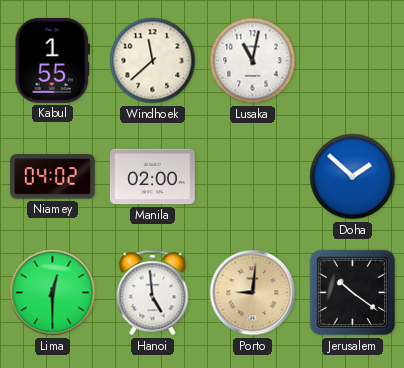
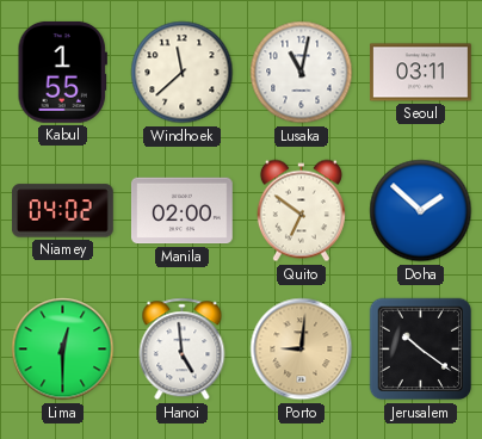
Seoul: none -> 03:11
Quito: none -> 6:51
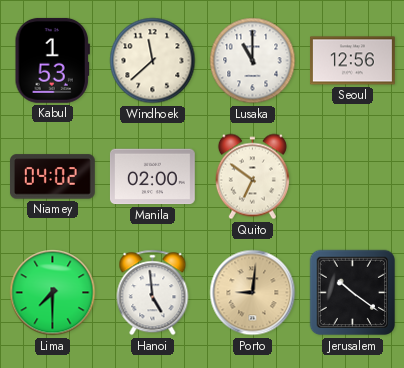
Kabul: 1:55 -> 1:53
Lusaka: 11:02 -> 11:00
Seoul: 03:11 -> 12:56
Doha: 1:52 -> none
Lima: 12:30 -> 7:30
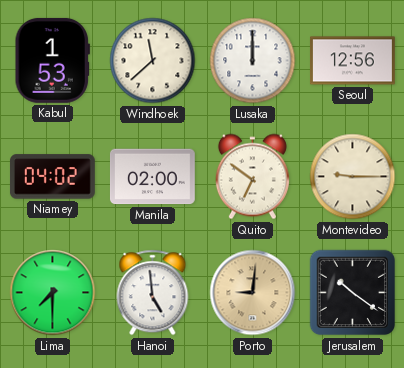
Lusaka: 11:00 -> 12:00
Montevideo: none -> 9:15
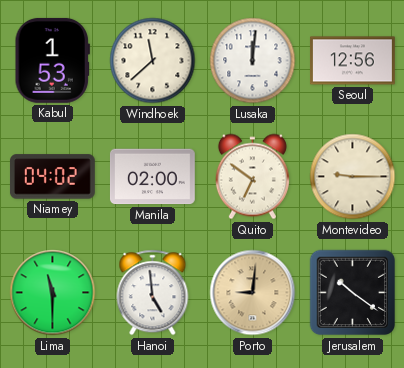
Lusaka: 12:00 -> 12:01
Lima: 7:30 -> 11:30
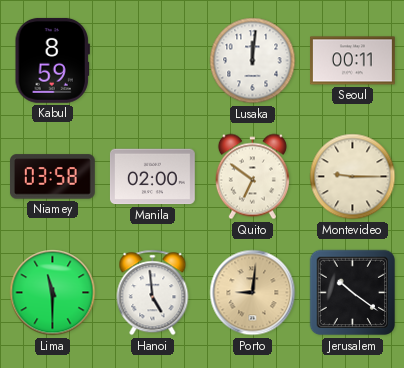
Kabul: 1:53 -> 8:59
Windhoek: 11:38 -> none
Seoul: 12:56 -> 00:11
Niamey: 04:02 -> 03:58
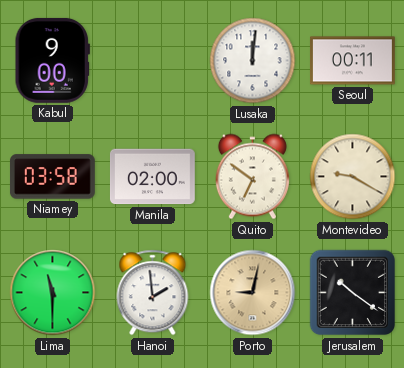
Kabul: 8:59 -> 9:00
Montevideo: 9:15 -> 9:20
Hanoi: 4:59 -> 1:59
Porto: 9:01 -> 9:02
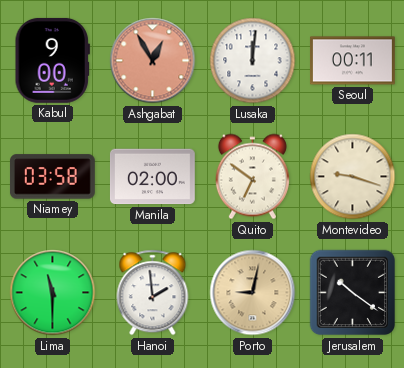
Ashgabat: none -> 12:55
Montevideo: 9:20 -> 9:18
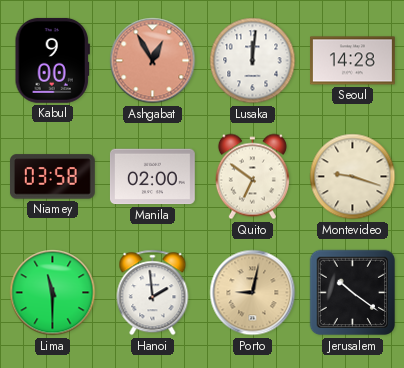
Seoul: 00:11 -> 14:28
